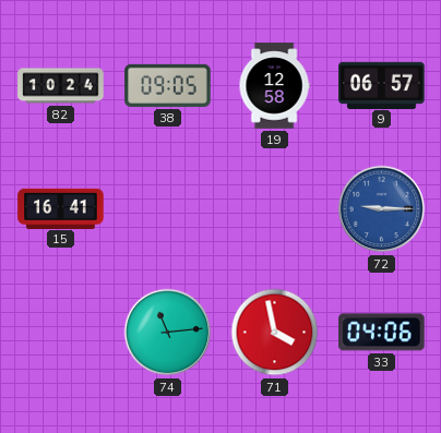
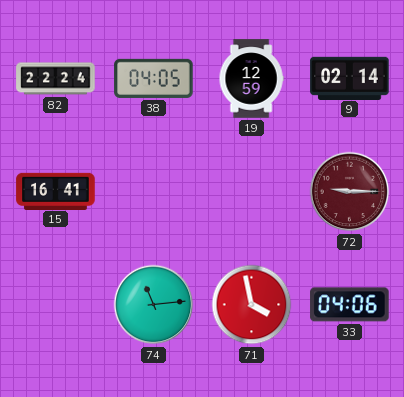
82: 10:24 -> 22:24
38: 09:05 -> 04:05
19: 12:58 -> 12:59
9: 06:57 -> 02:14
72 dial: blue -> burgundy
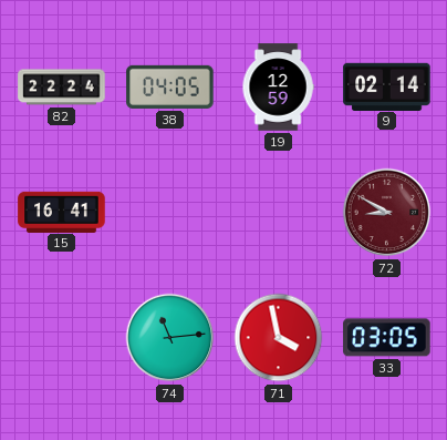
72: 9:15 -> 8:50
33: 04:06 -> 03:05
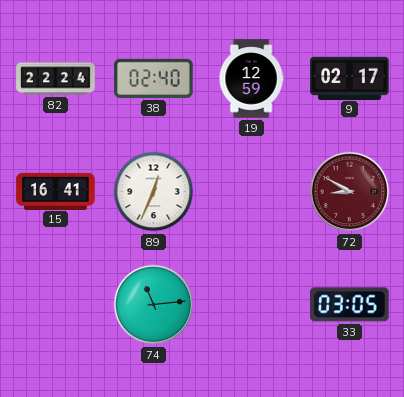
38: 04:05 -> 02:40
9: 02:14 -> 02:17
89: none -> 12:34
71: 3:58 -> none
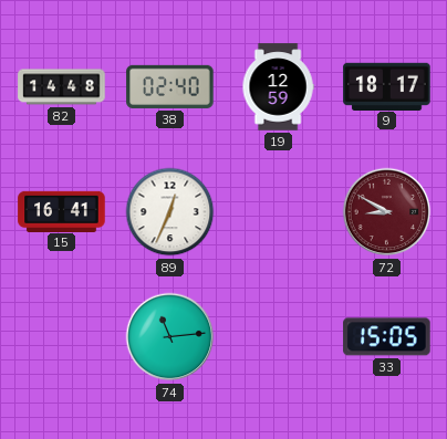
82: 22:24 -> 14:48
9: 02:17 -> 18:17
33: 03:05 -> 15:05
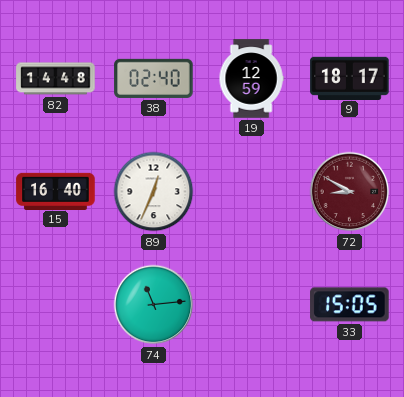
15: 16:41 -> 16:40
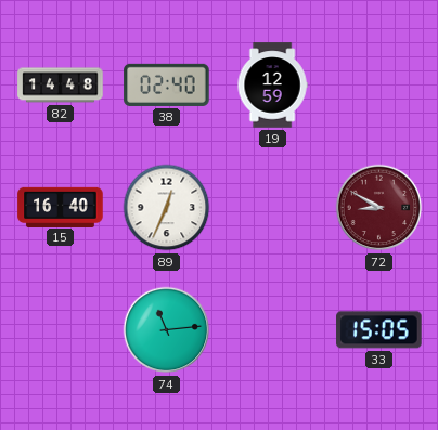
9: 18:17 -> none
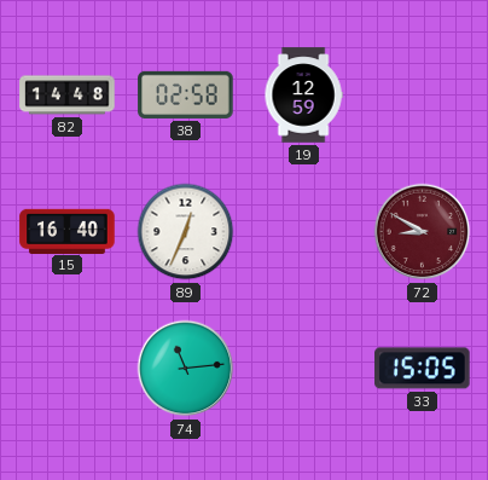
38: 02:40 -> 02:58
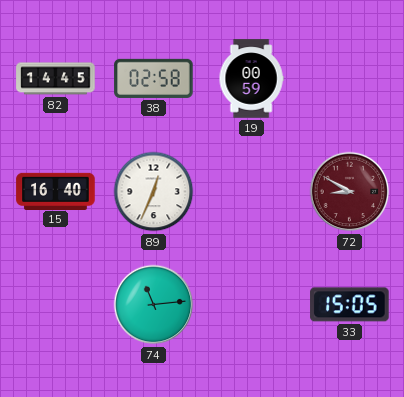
82: 14:48 -> 14:45
19: 12:59 -> 00:59
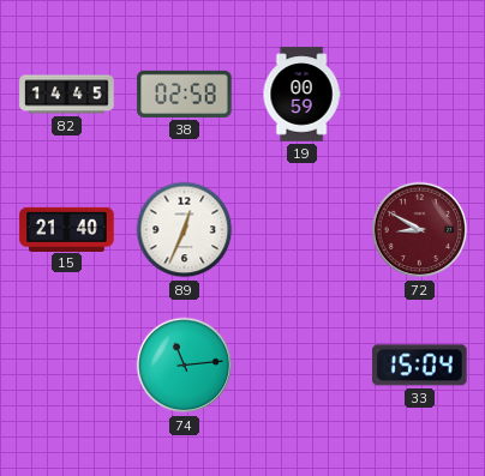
15: 16:40 -> 21:40
33: 15:05 -> 15:04
